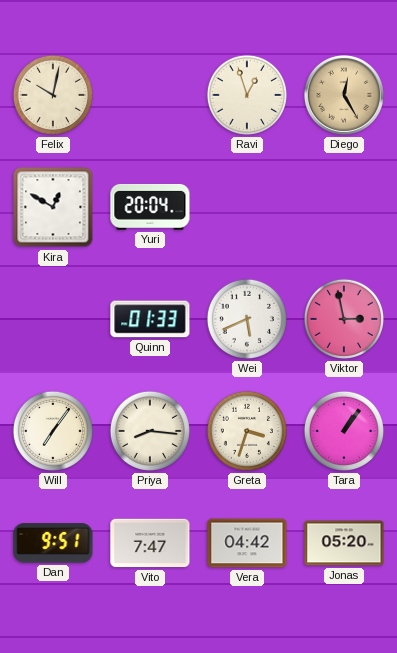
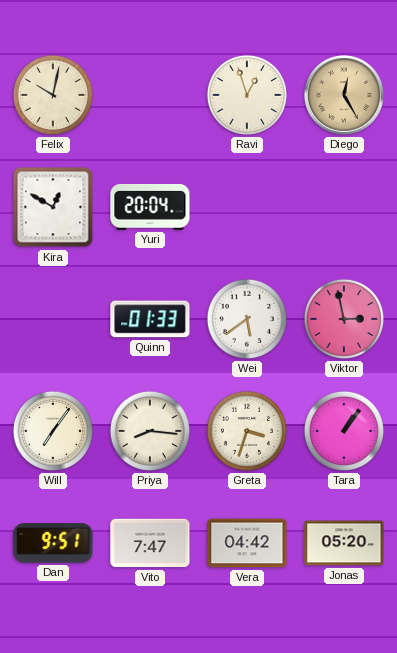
Wei: 5:41 -> 5:39
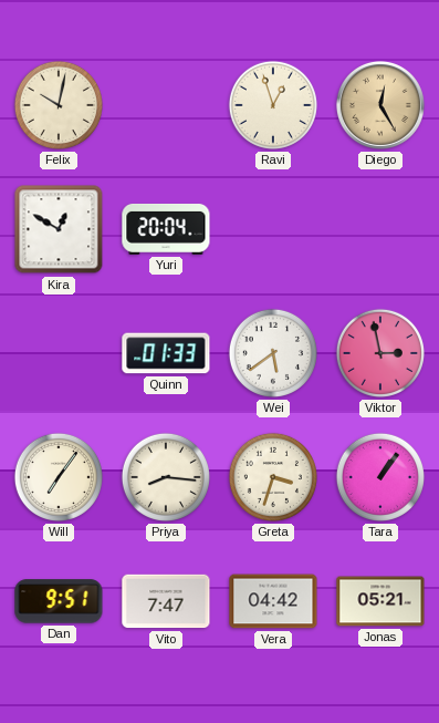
Jonas: 05:20 -> 05:21
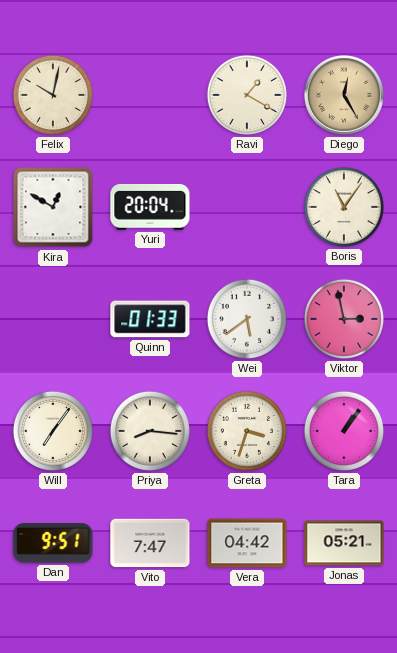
Ravi: 12:57 -> 1:20
Boris: none -> 11:06
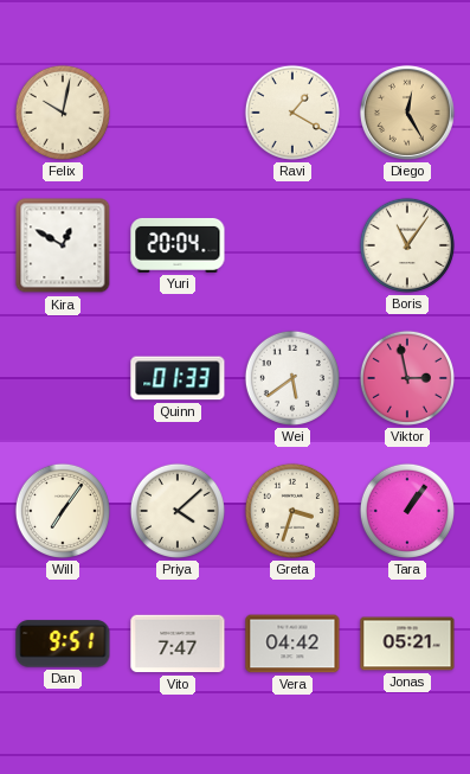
Priya: 8:16 -> 4:08
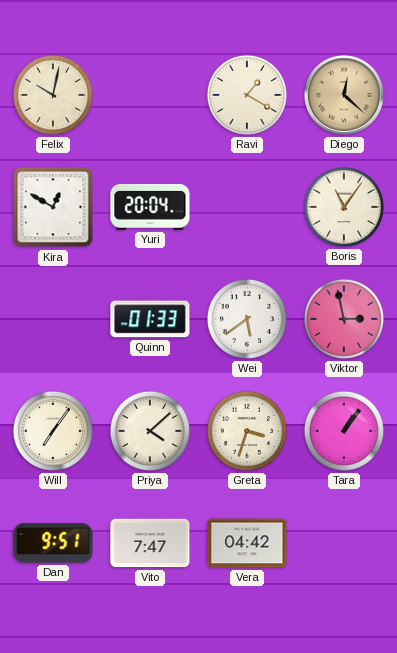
Diego: 12:25 -> 12:22
Jonas: 05:21 -> none
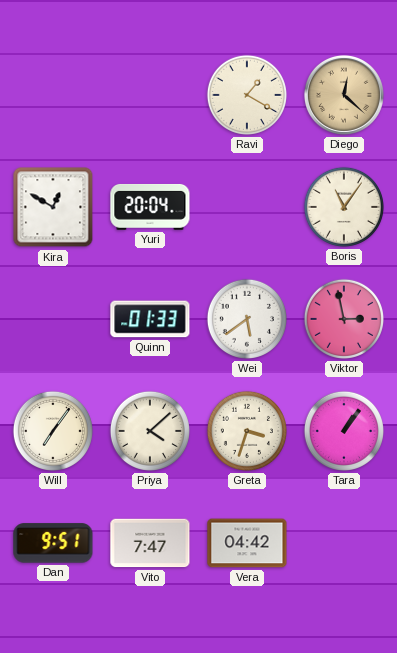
Felix: 10:02 -> none
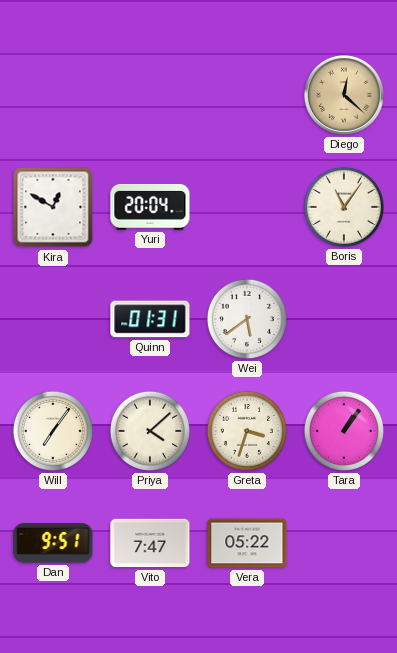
Ravi: 1:20 -> none
Quinn: 01:33 -> 01:31
Viktor: 2:58 -> none
Vera: 04:42 -> 05:22
